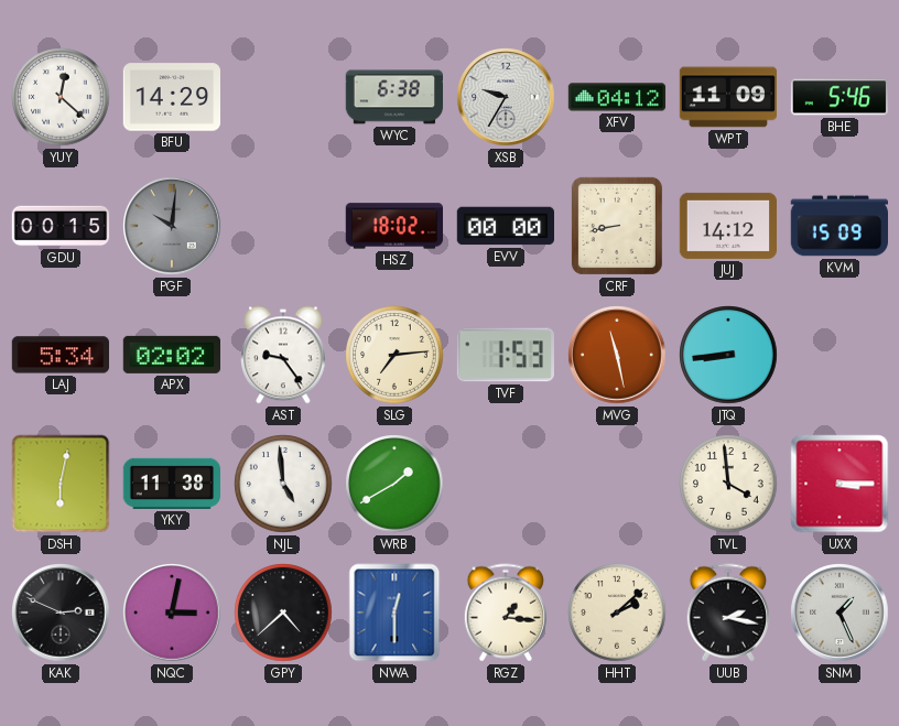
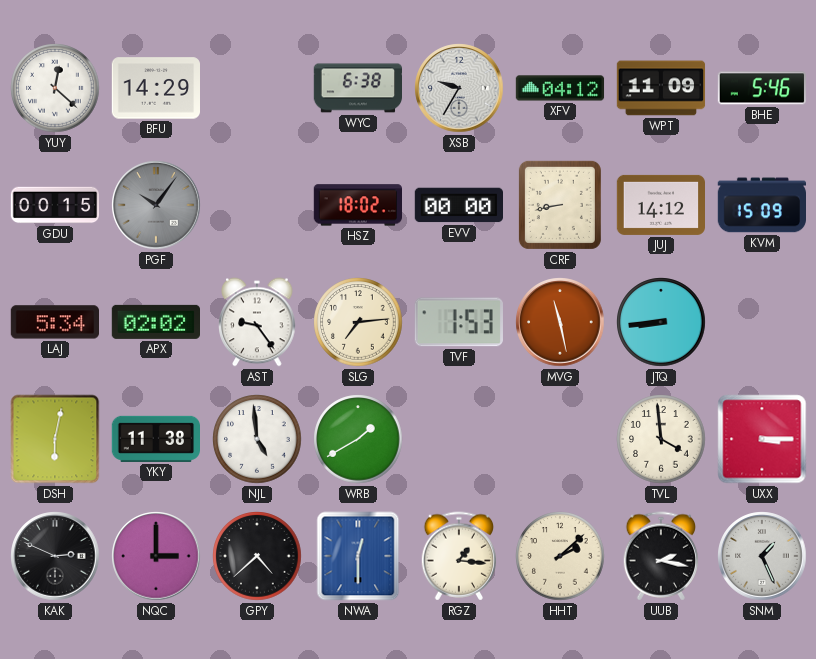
PGF: 10:01 -> 10:06
NQC: 3:02 -> 3:00
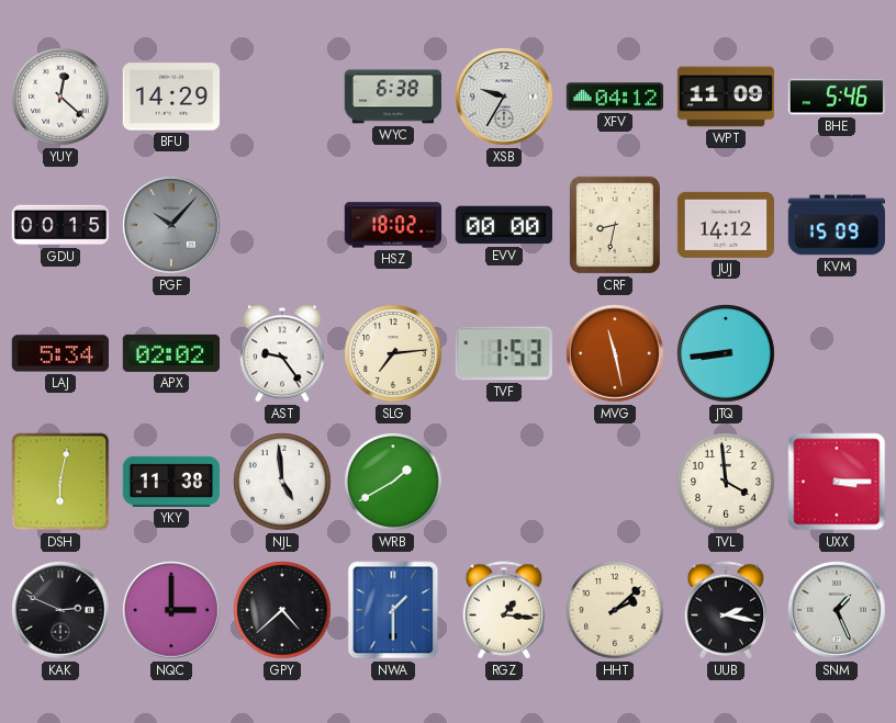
PGF: 10:06 -> 10:07
CRF: 8:43 -> 8:32
NWA: 12:30 -> 1:30
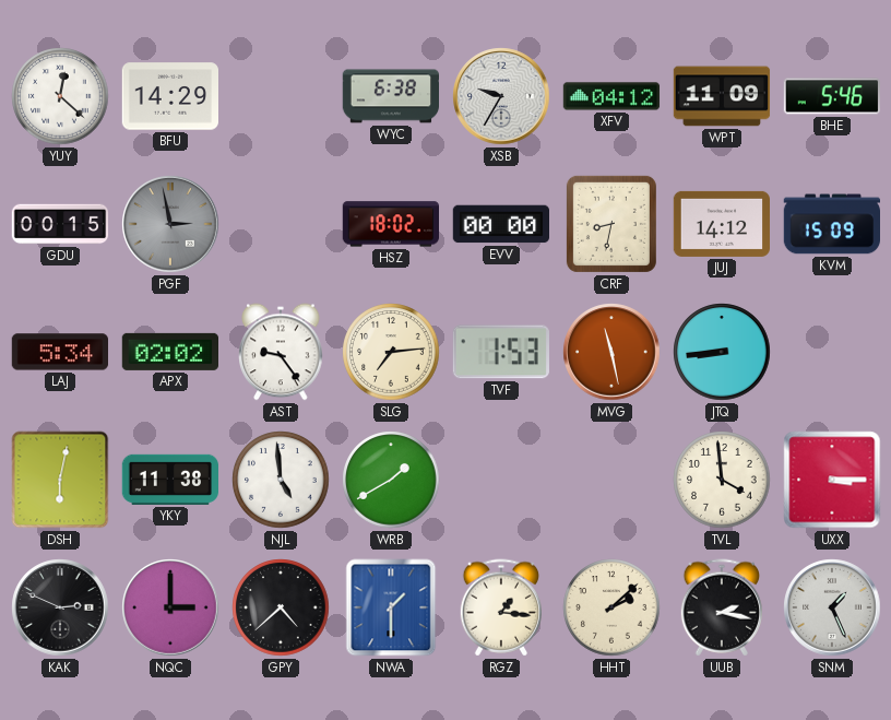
PGF: 10:07 -> 2:58
